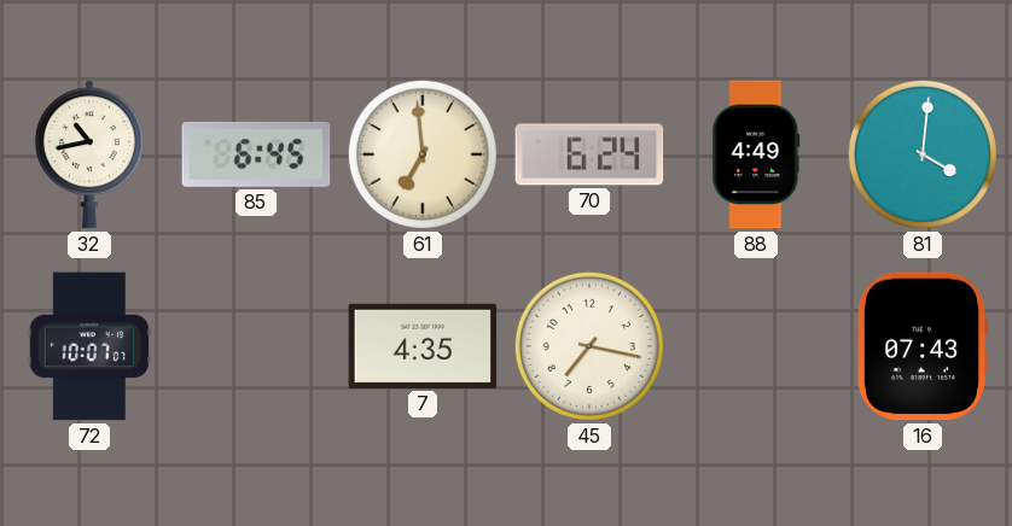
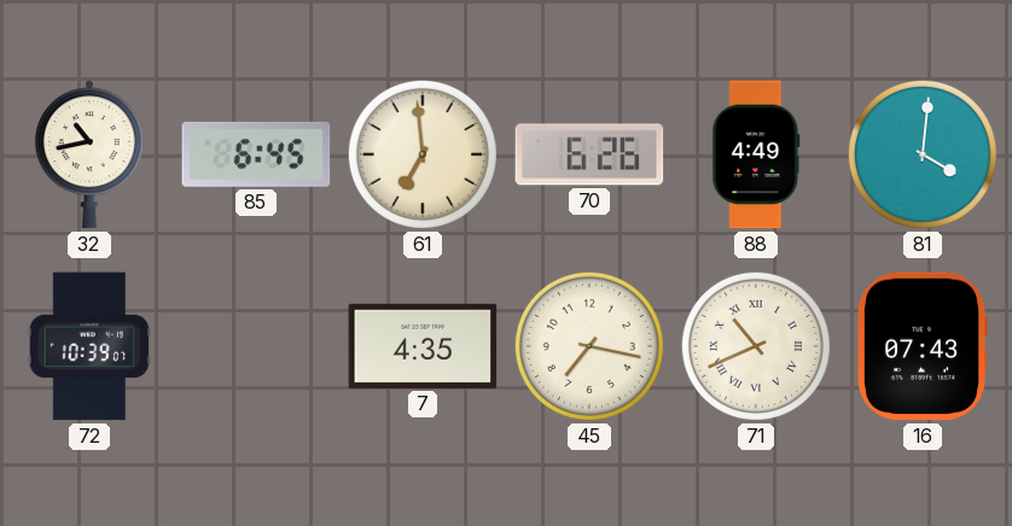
70: 6:24 -> 6:26
72: 10:07 -> 10:39
71: none -> 10:41
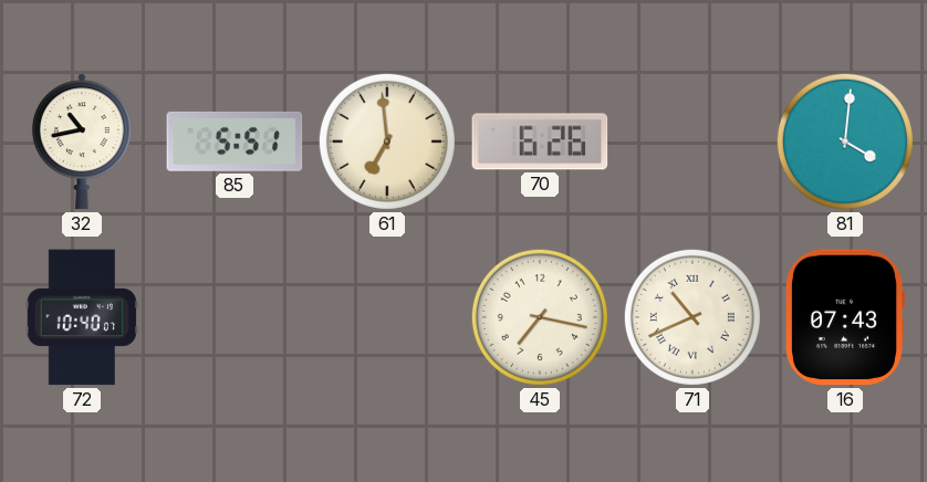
85: 6:45 -> 5:51
88: 4:49 -> none
72: 10:39 -> 10:40
7: 4:35 -> none
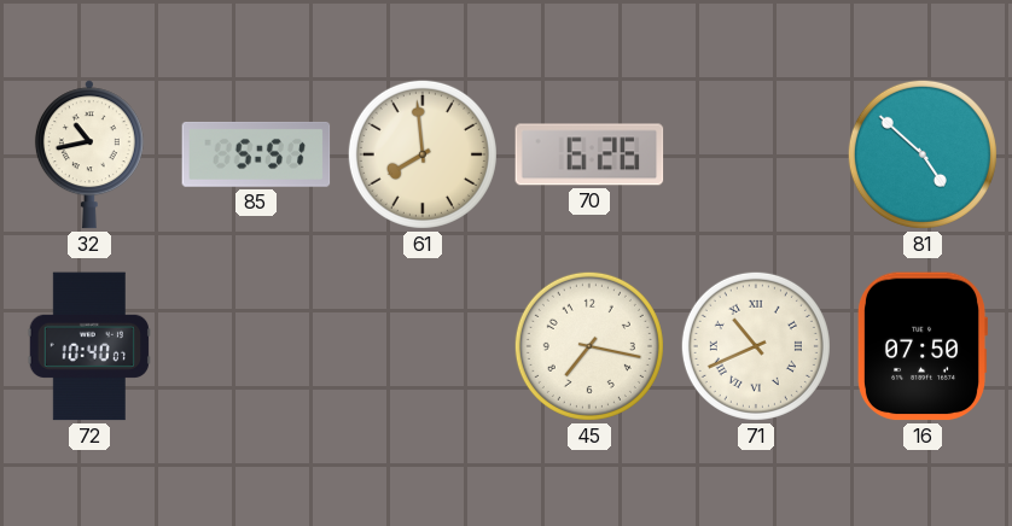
61: 6:59 -> 7:59
81: 4:01 -> 4:52
16: 07:43 -> 07:50
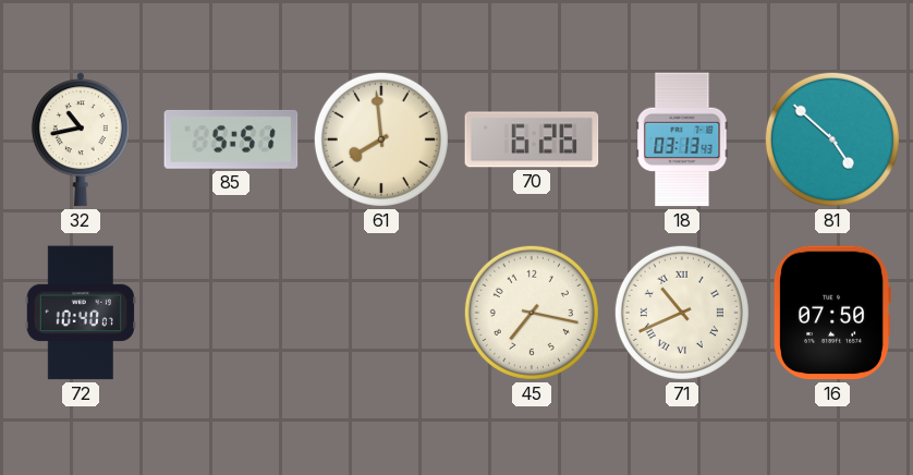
18: none -> 03:13
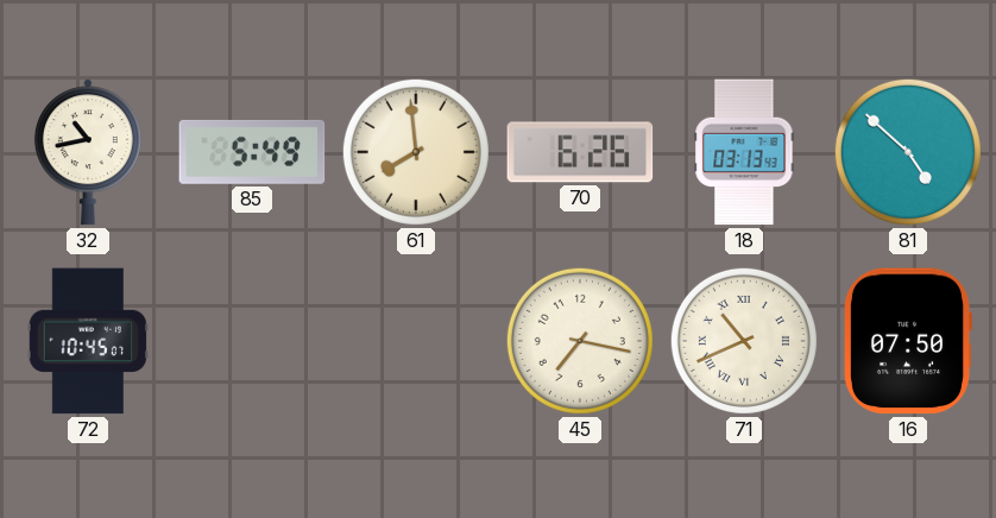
85: 5:51 -> 5:49
72: 10:40 -> 10:45
